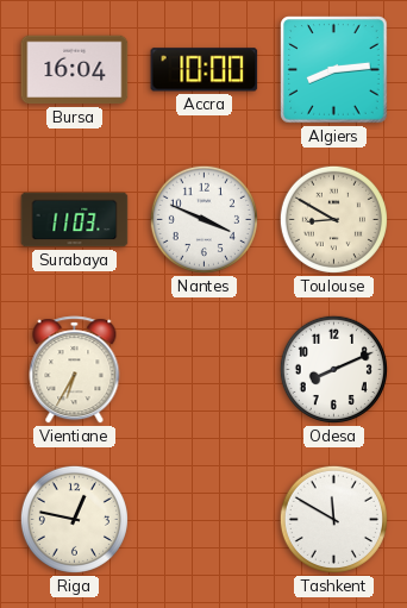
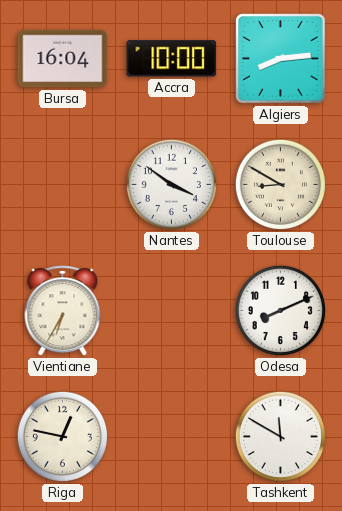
Surabaya: 11:03 -> none
Nantes: 3:49 -> 3:51
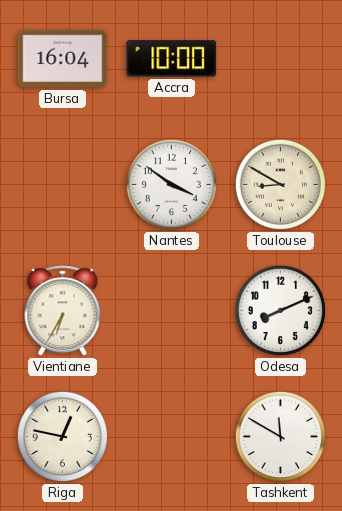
Algiers: 8:14 -> none
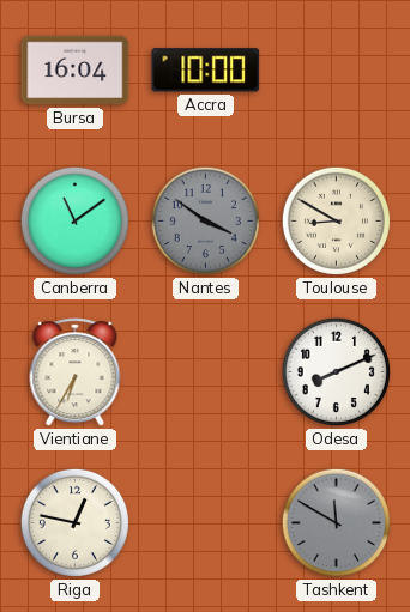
Canberra: none -> 11:09
Nantes dial: white -> grey
Tashkent dial: white -> grey
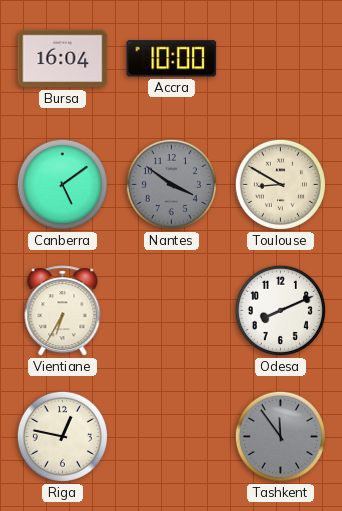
Canberra: 11:09 -> 5:09
Tashkent: 11:50 -> 11:54
